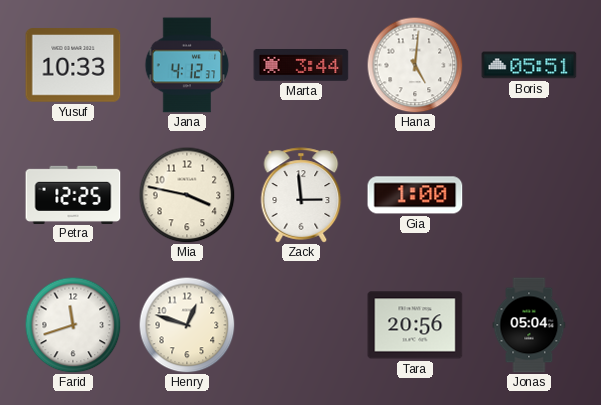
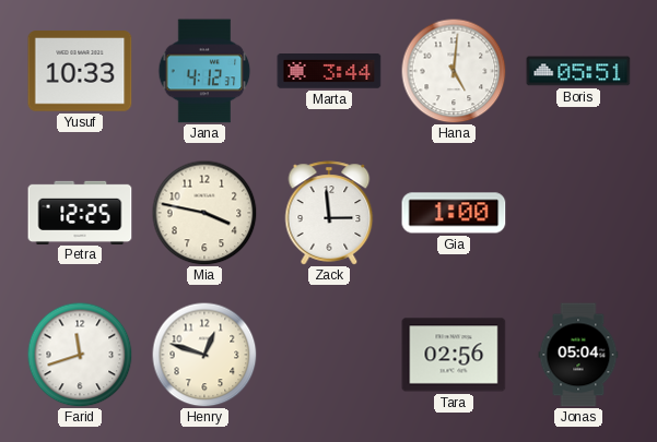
Tara: 20:56 -> 02:56
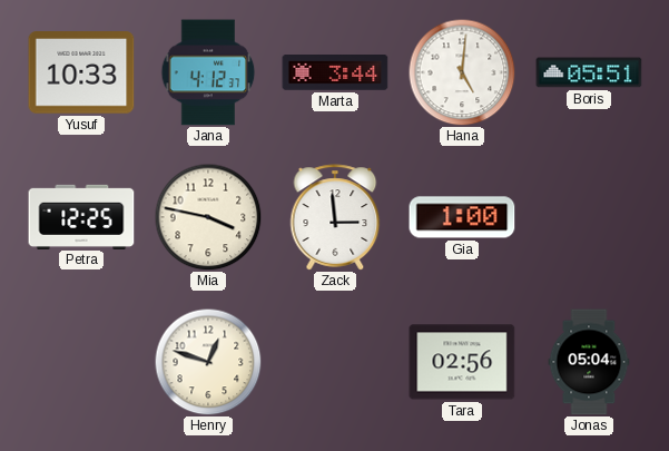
Farid: 11:42 -> none
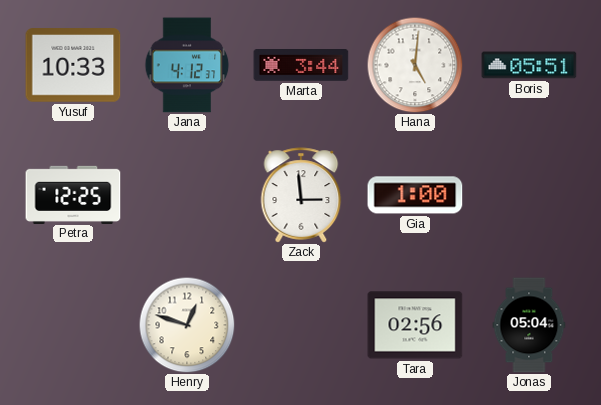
Mia: 3:47 -> none
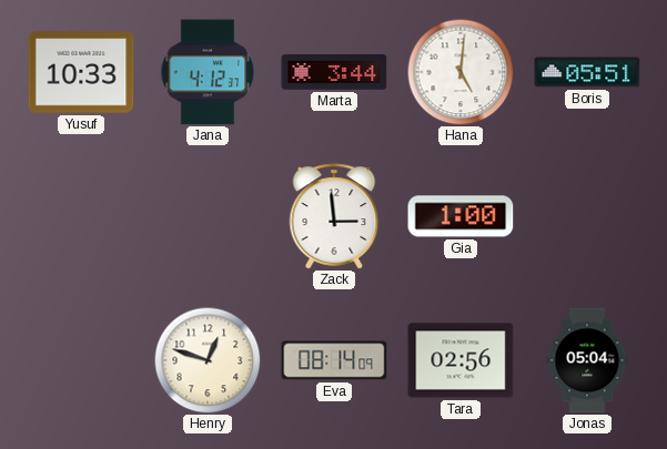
Petra: 12:25 -> none
Eva: none -> 08:14
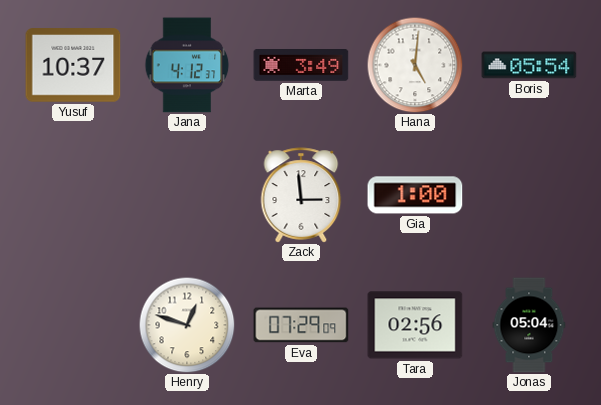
Yusuf: 10:33 -> 10:37
Marta: 3:44 -> 3:49
Boris: 05:51 -> 05:54
Eva: 08:14 -> 07:29
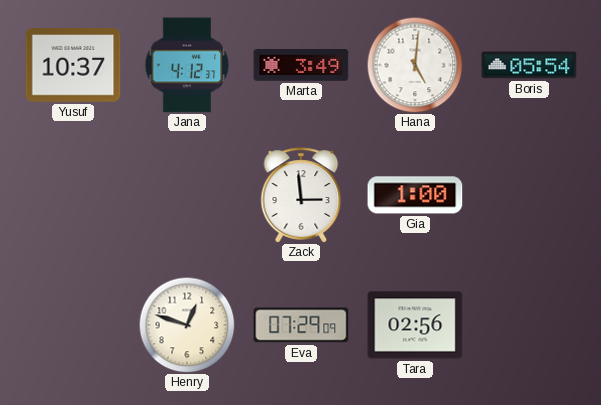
Jonas: 05:04 -> none
